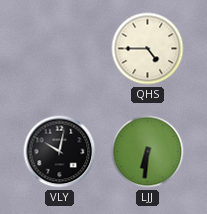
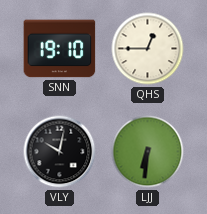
SNN: none -> 19:10
QHS: 4:45 -> 12:45
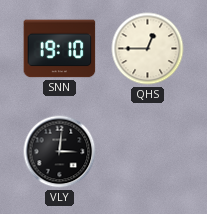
VLY: 10:02 -> 3:01
LJJ: 6:31 -> none
